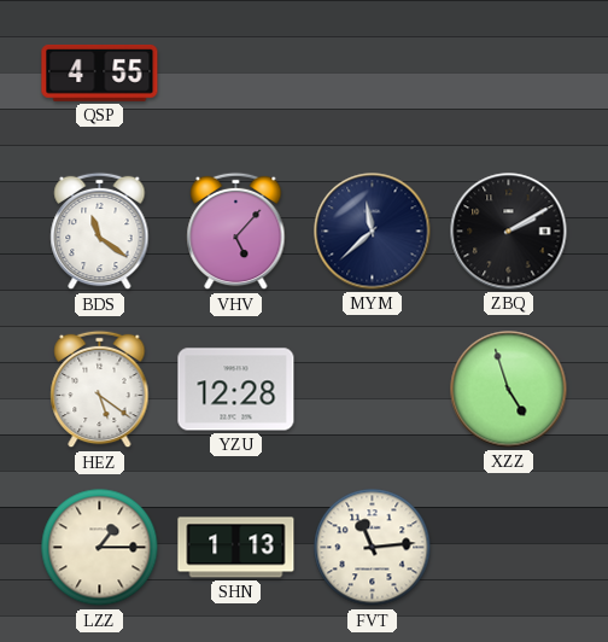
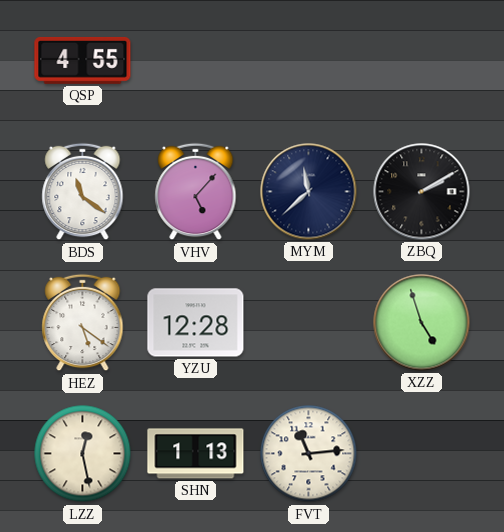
LZZ: 1:15 -> 12:28
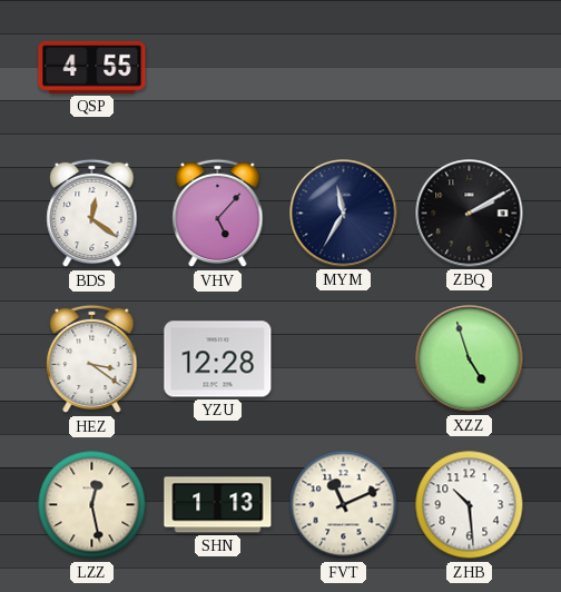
BDS: 11:21 -> 12:21
MYM: 11:38 -> 11:35
HEZ: 5:21 -> 3:21
FVT: 11:14 -> 11:11
ZHB: none -> 10:29
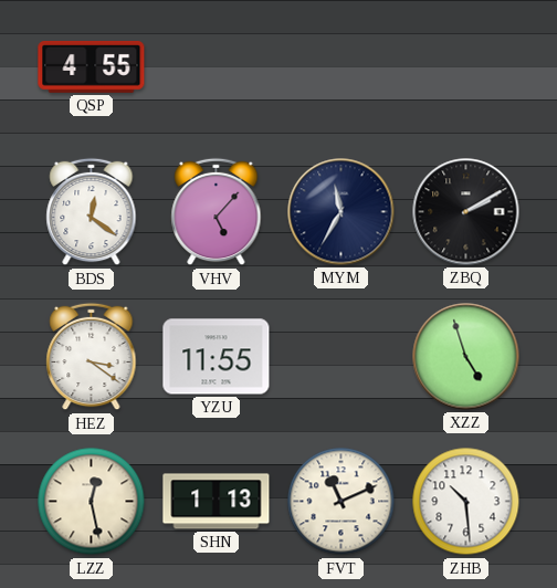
YZU: 12:28 -> 11:55
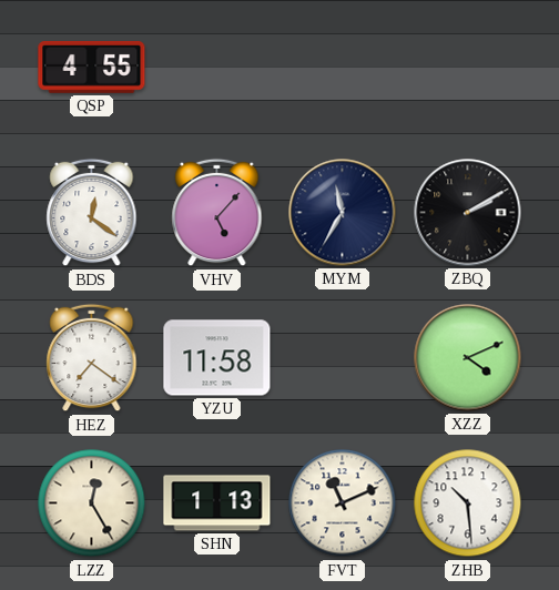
HEZ: 3:21 -> 7:21
YZU: 11:55 -> 11:58
XZZ: 4:57 -> 4:11
LZZ: 12:28 -> 12:25
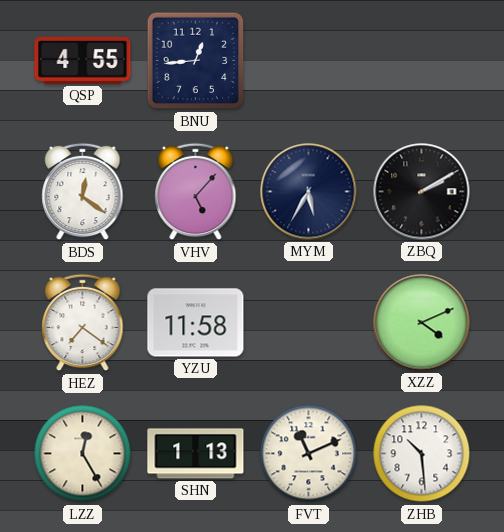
BNU: none -> 12:44
MYM: 11:35 -> 5:35
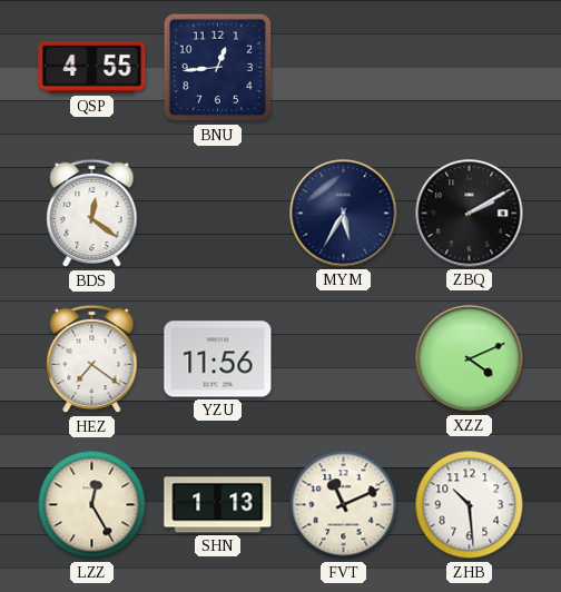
VHV: 5:07 -> none
YZU: 11:58 -> 11:56
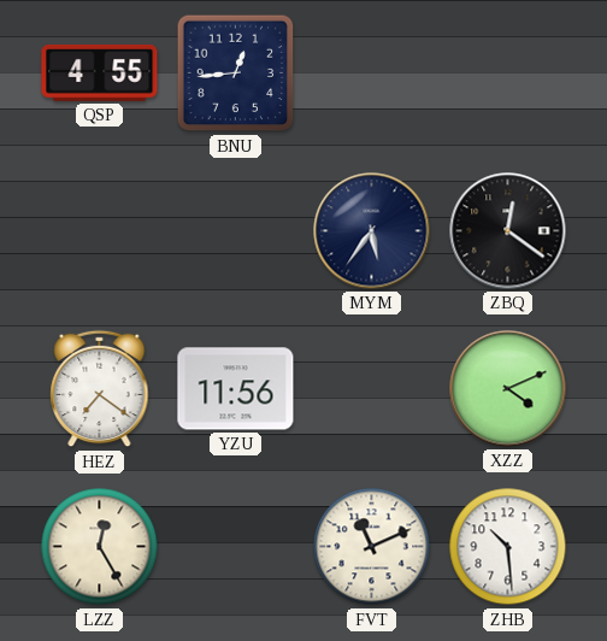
BDS: 12:21 -> none
MYM: 5:35 -> 5:36
ZBQ: 2:10 -> 12:21
SHN: 1:13 -> none
